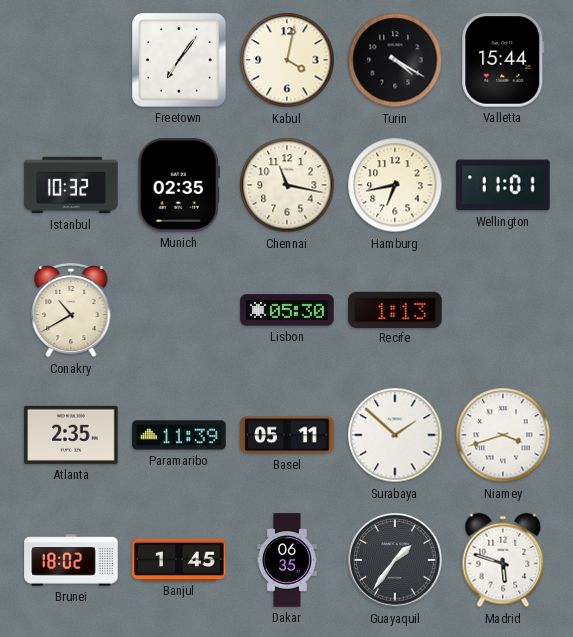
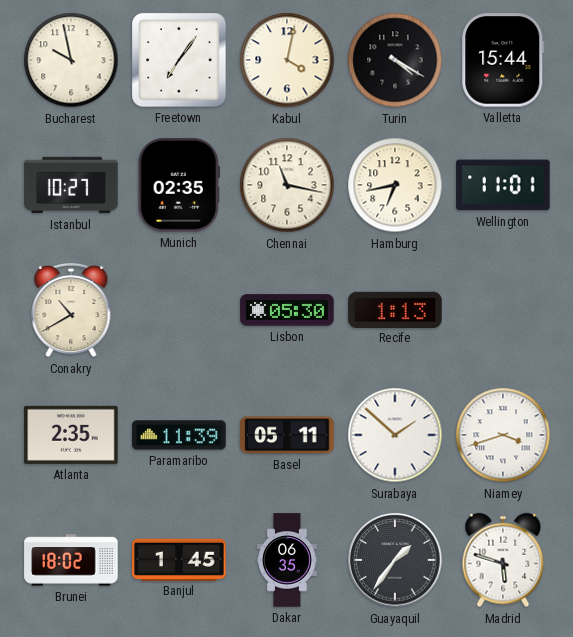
Bucharest: none -> 9:58
Istanbul: 10:32 -> 10:27
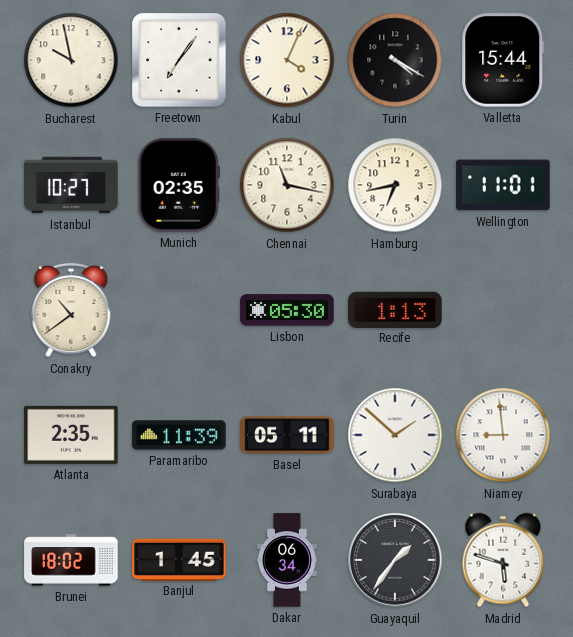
Kabul: 4:02 -> 4:04
Conakry: 10:40 -> 10:39
Niamey: 3:42 -> 8:59
Dakar: 06:35 -> 06:34
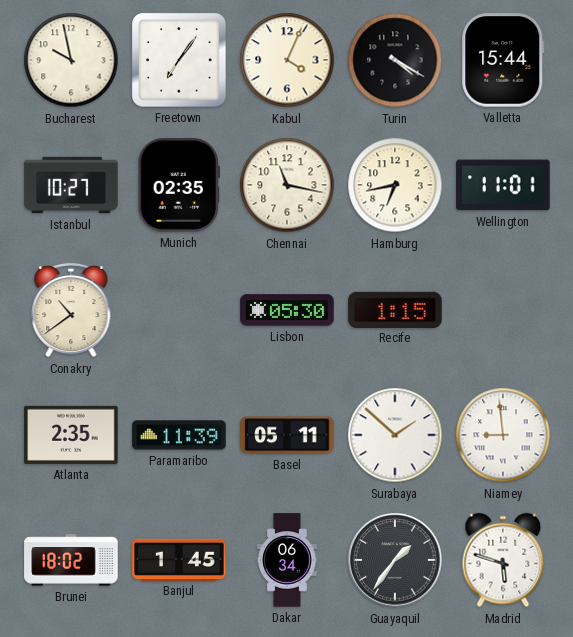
Recife: 1:13 -> 1:15
